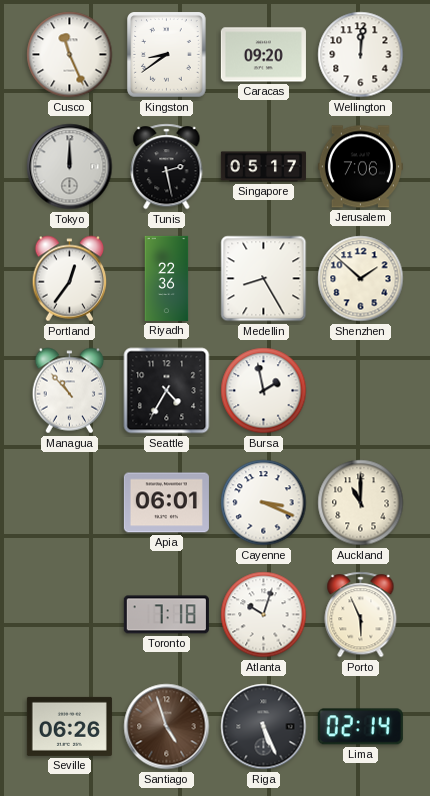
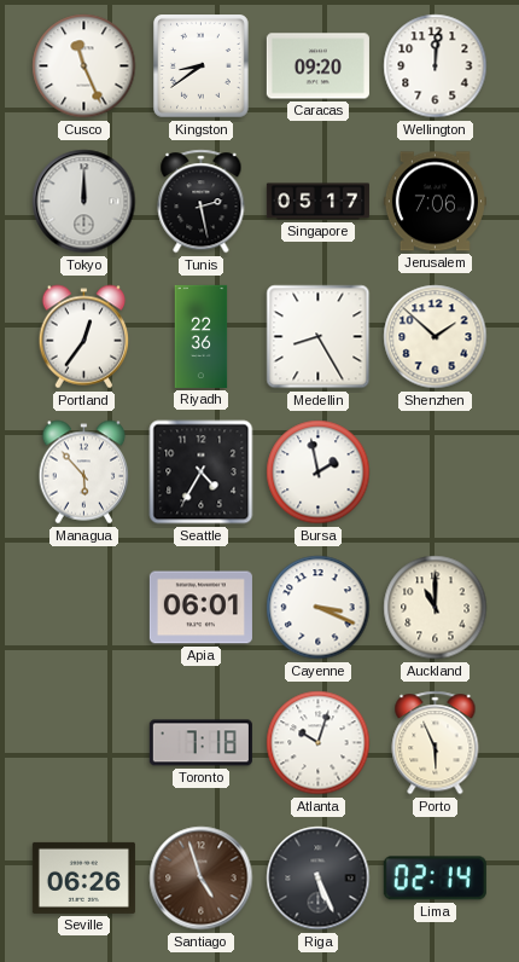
Managua: 10:53 -> 5:53
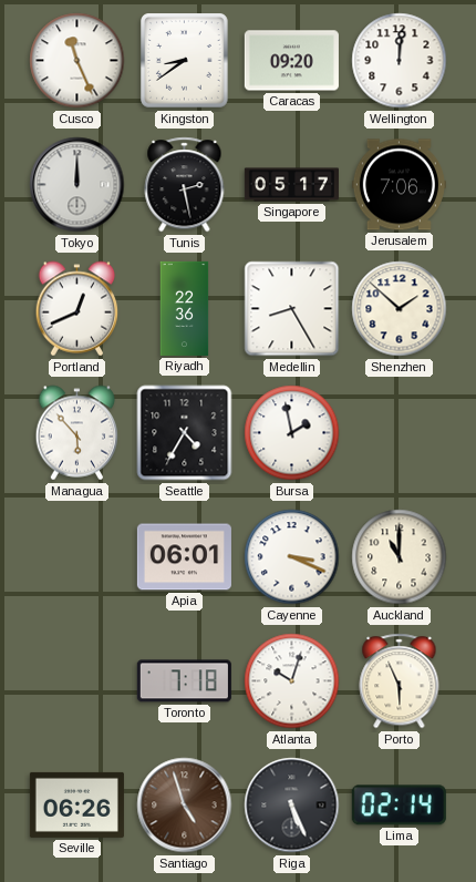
Portland: 12:36 -> 12:41
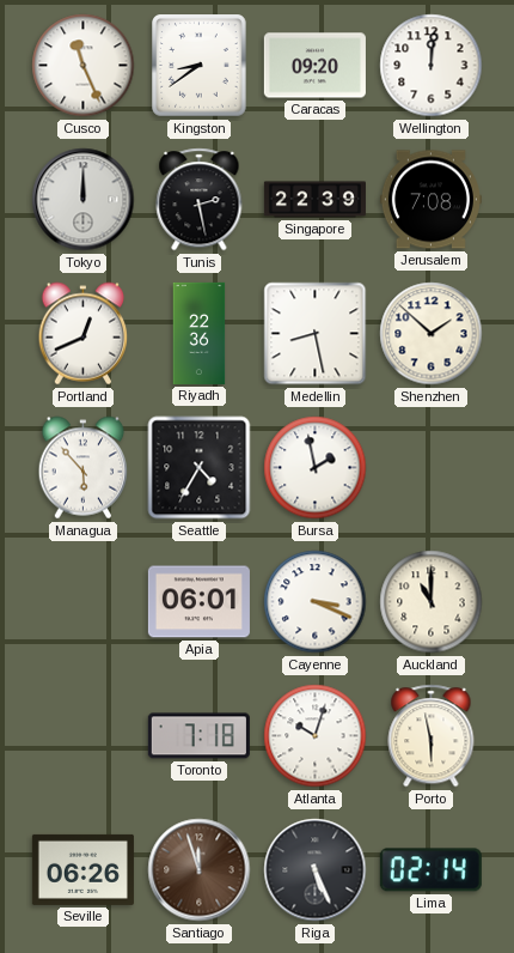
Singapore: 05:17 -> 22:39
Jerusalem: 7:06 -> 7:08
Medellin: 8:25 -> 8:28
Porto: 5:56 -> 5:58
Santiago: 4:57 -> 11:57
